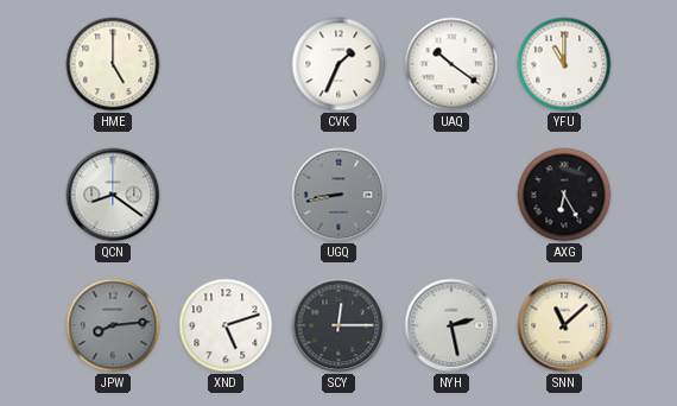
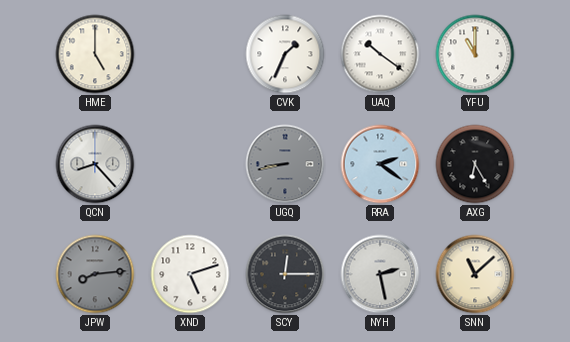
QCN: 8:21 -> 8:23
RRA: none -> 2:21
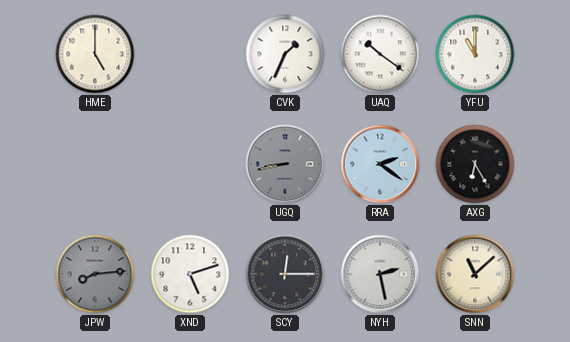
QCN: 8:23 -> none
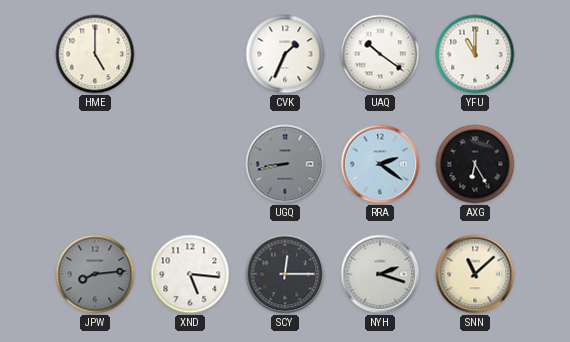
XND: 5:12 -> 5:16
NYH: 2:28 -> 2:18
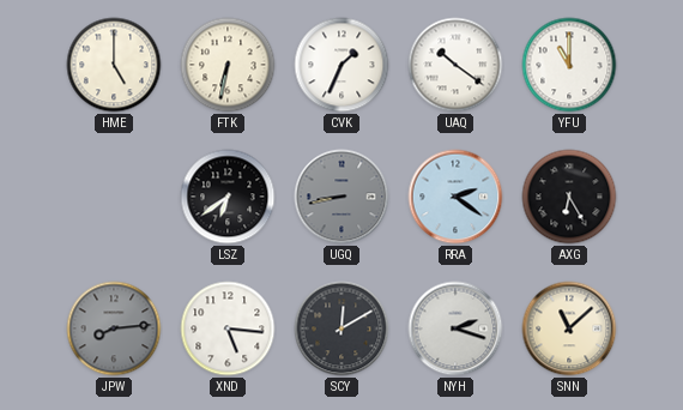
FTK: none -> 6:32
LSZ: none -> 6:39
SCY: 12:15 -> 12:10
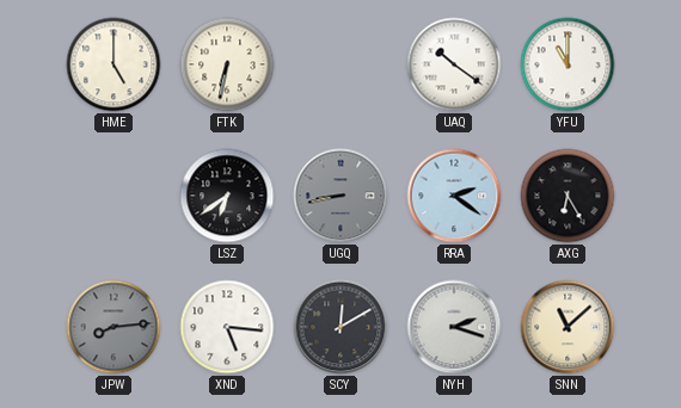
CVK: 1:34 -> none
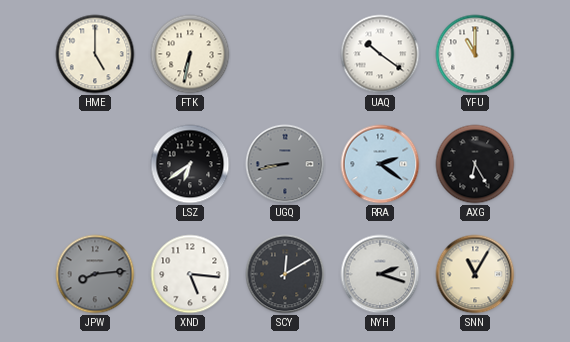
SNN: 11:08 -> 11:05
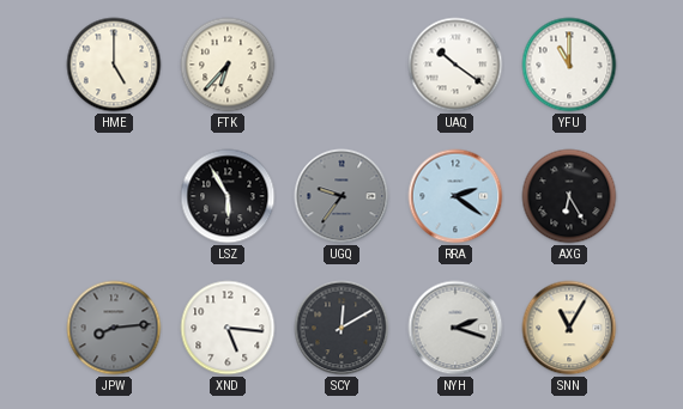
FTK: 6:32 -> 6:37
LSZ: 6:39 -> 5:55
UGQ: 8:43 -> 9:36
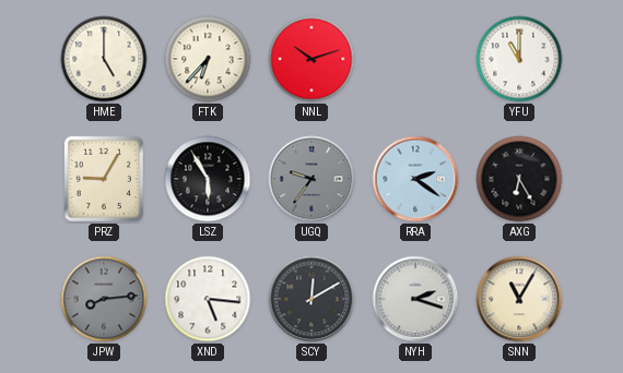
NNL: none -> 10:12
UAQ: 10:21 -> none
PRZ: none -> 9:05
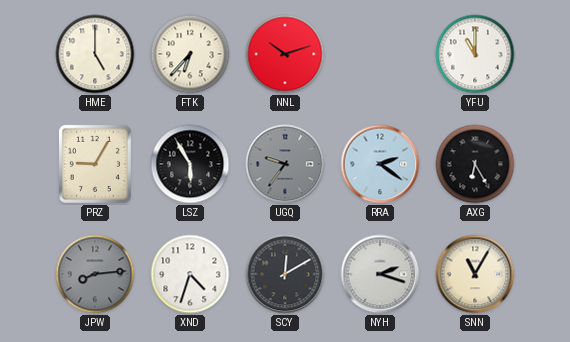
XND: 5:16 -> 4:33
